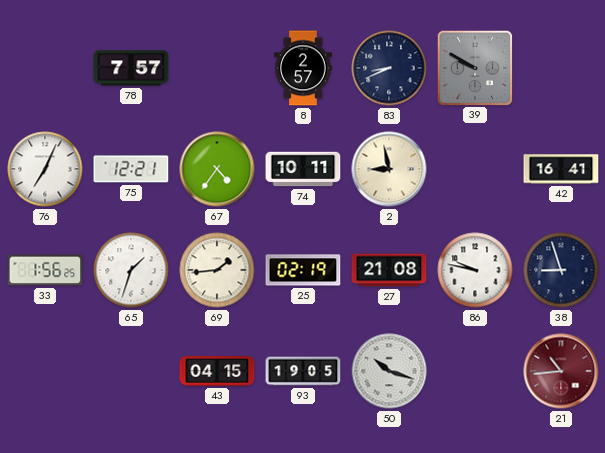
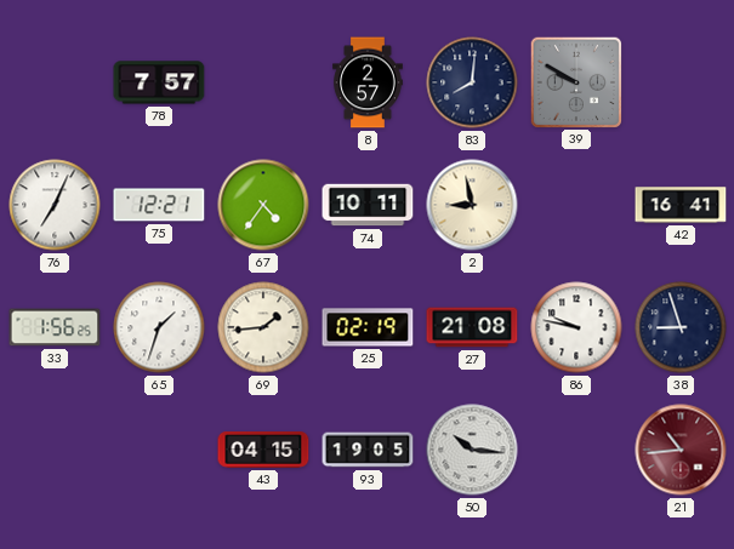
83: 8:41 -> 8:01
50: 10:18 -> 10:16
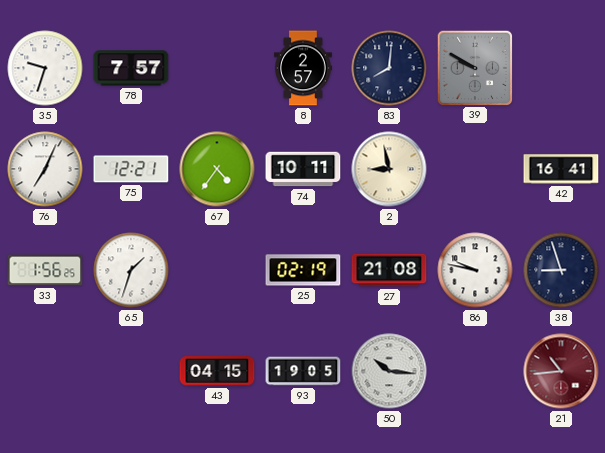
35: none -> 9:33
69: 1:44 -> none
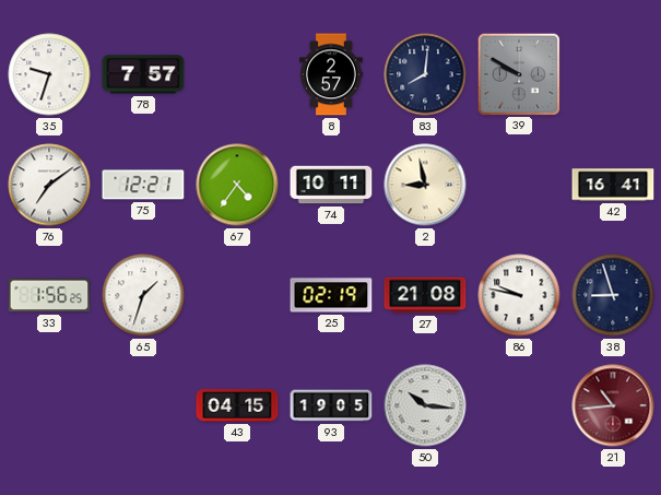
76: 7:04 -> 7:09
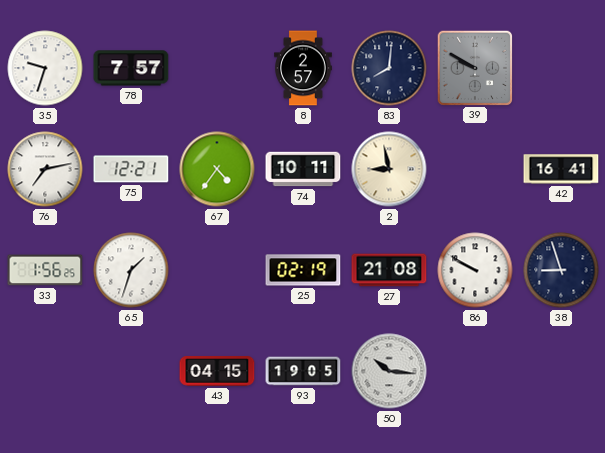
76: 7:09 -> 7:13
86: 9:47 -> 9:50
21: 10:44 -> none
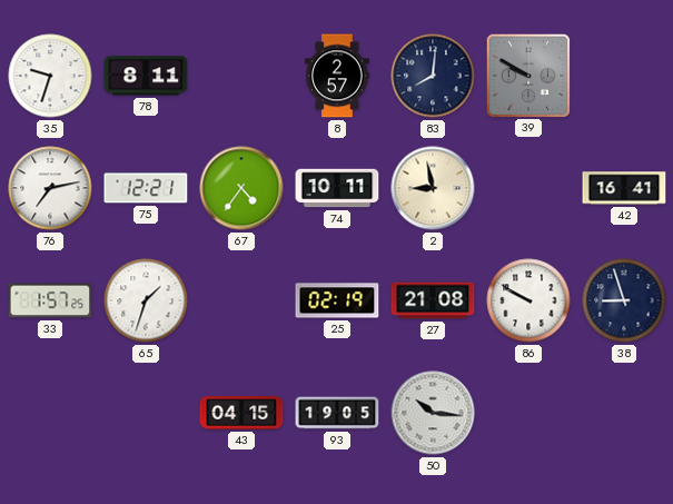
78: 7:57 -> 8:11
33: 1:56 -> 1:57
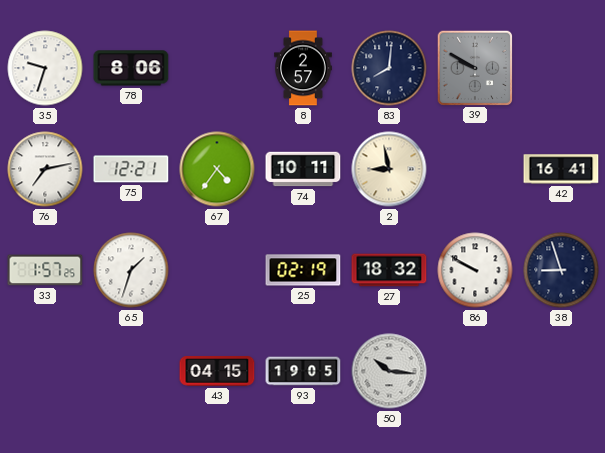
78: 8:11 -> 8:06
27: 21:08 -> 18:32
